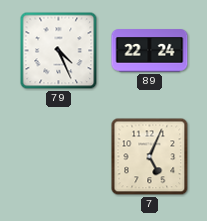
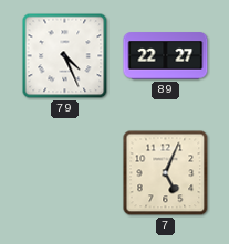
89: 22:24 -> 22:27
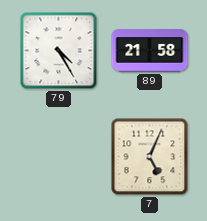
79: 4:26 -> 4:25
89: 22:27 -> 21:58
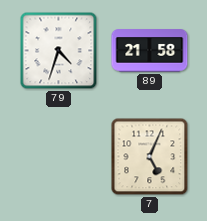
79: 4:25 -> 4:33
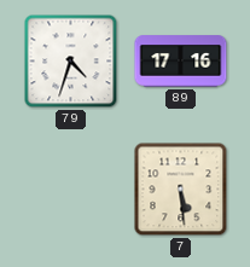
89: 21:58 -> 17:16
7: 5:04 -> 5:29
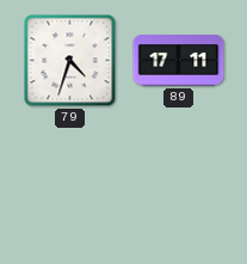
89: 17:16 -> 17:11
7: 5:29 -> none
